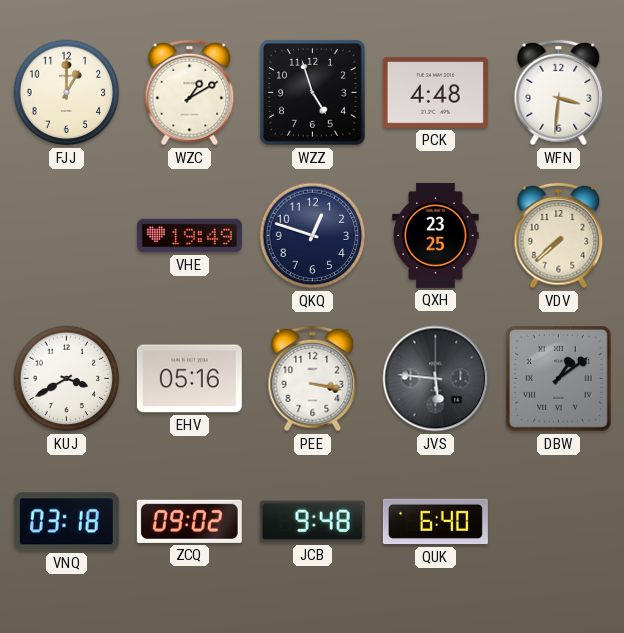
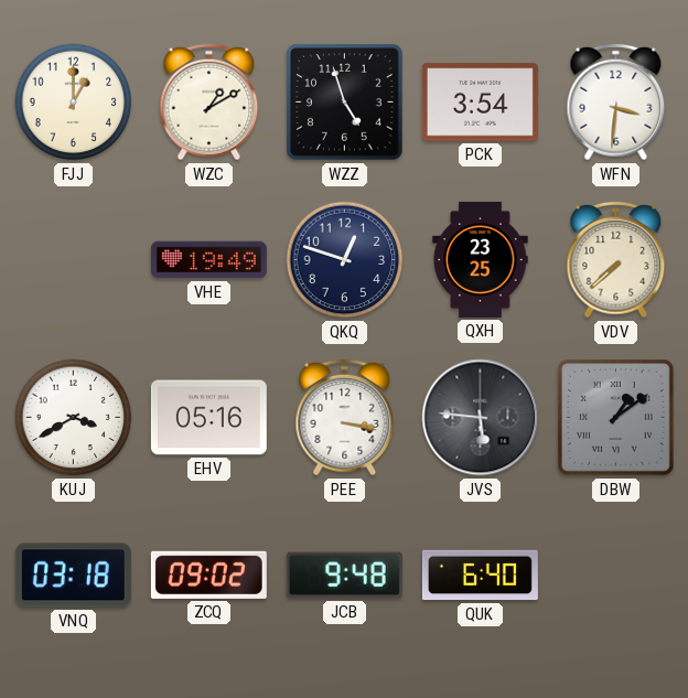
PCK: 4:48 -> 3:54
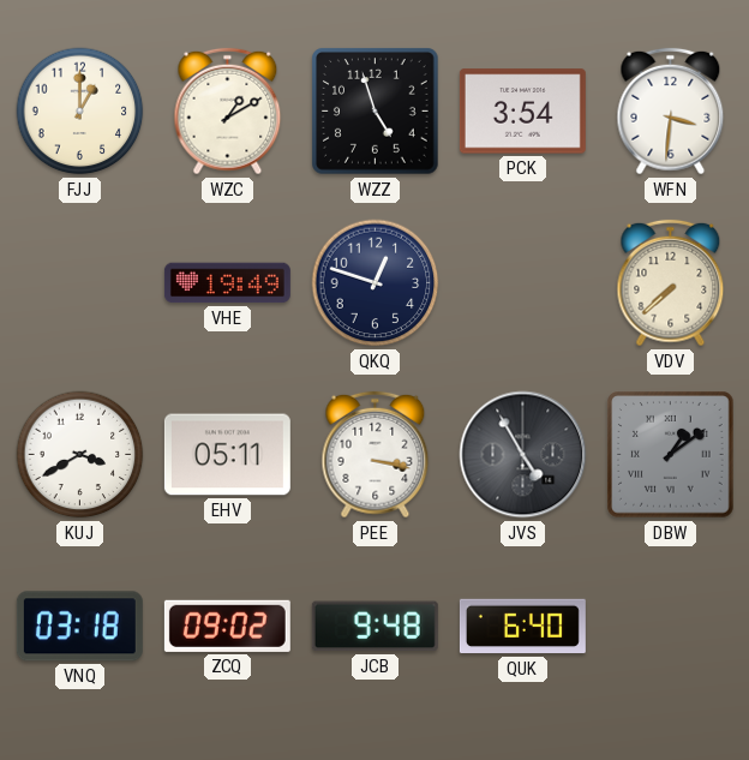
QXH: 23:25 -> none
EHV: 05:16 -> 05:11
JVS: 5:46 -> 4:55
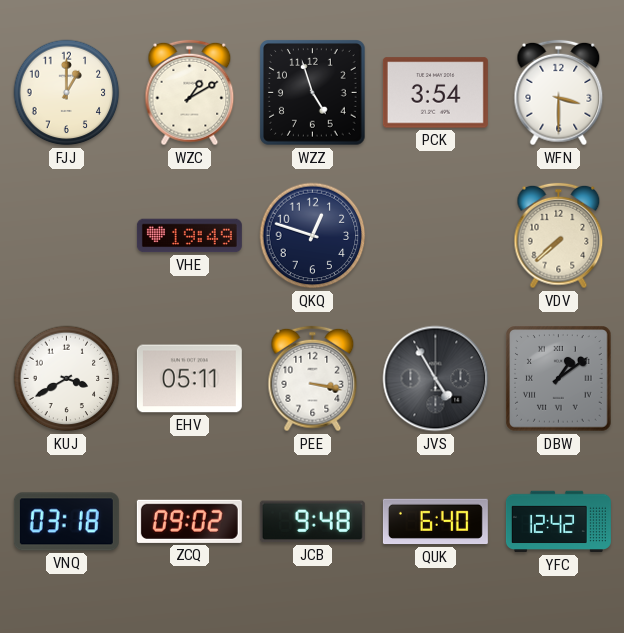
WFN: 3:31 -> 3:30
YFC: none -> 12:42
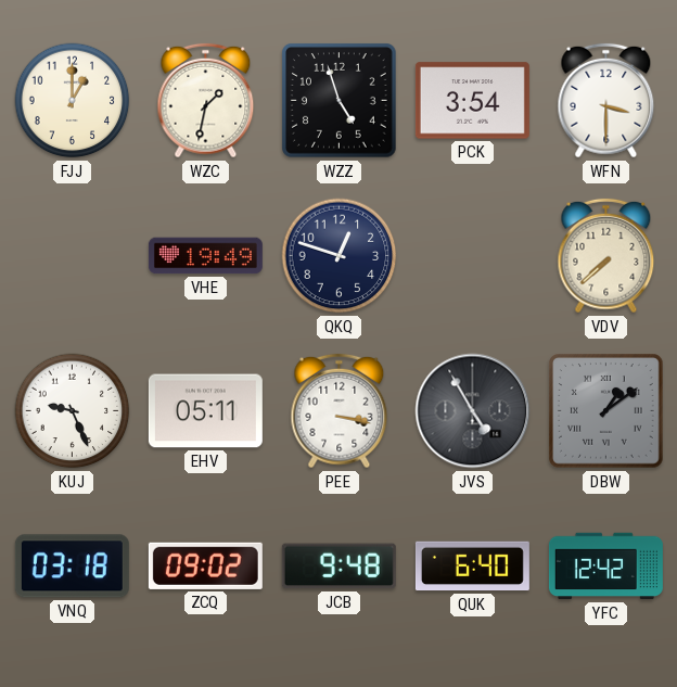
WZC: 1:10 -> 1:32
KUJ: 3:40 -> 9:26
